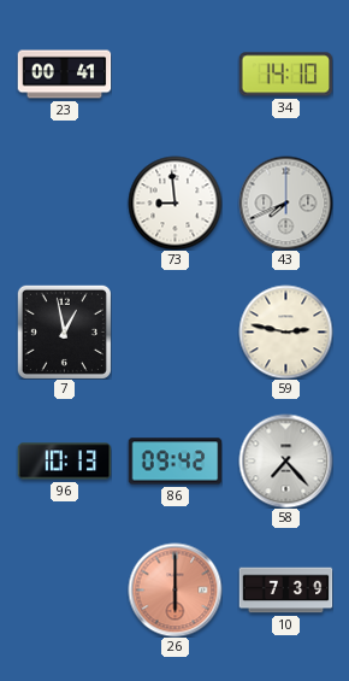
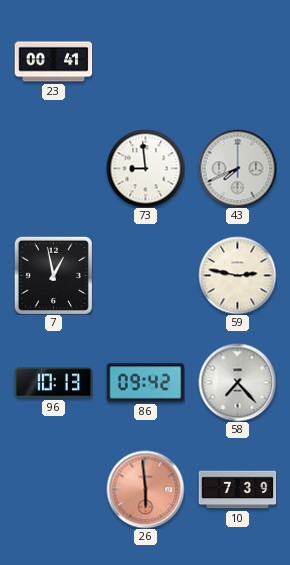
34: 14:10 -> none
26: 6:00 -> 5:59
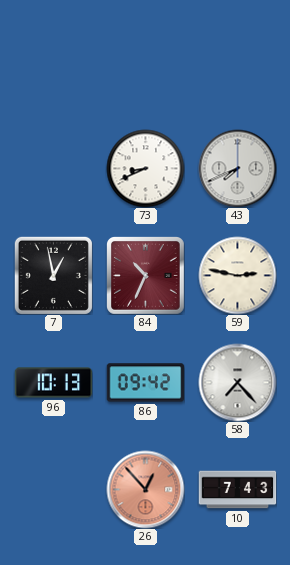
23: 00:41 -> none
73: 8:59 -> 8:41
84: none -> 10:34
26: 5:59 -> 12:53
10: 7:39 -> 7:43
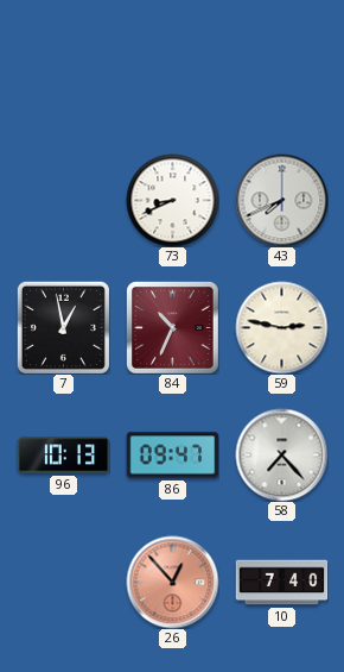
86: 09:42 -> 09:47
10: 7:43 -> 7:40
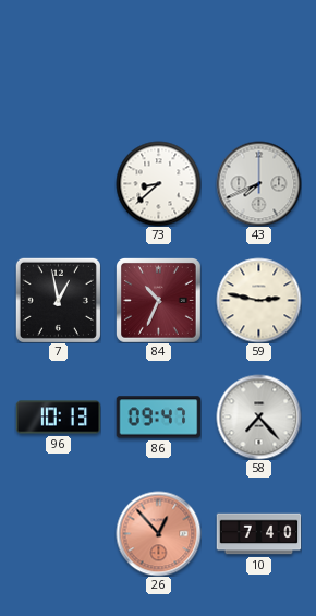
73: 8:41 -> 8:38
